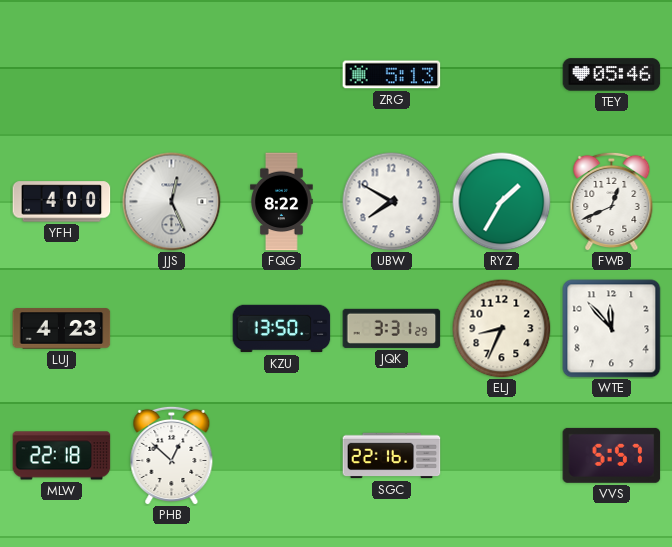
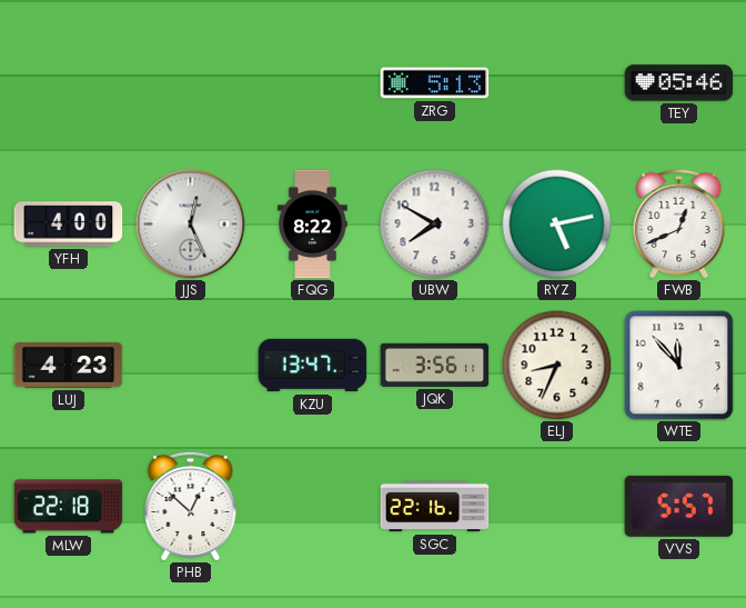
RYZ: 1:35 -> 5:13
KZU: 13:50 -> 13:47
JQK: 3:31 -> 3:56
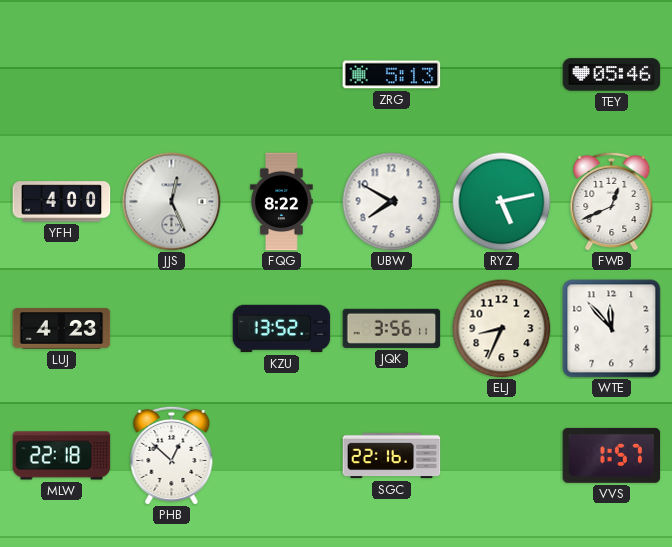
KZU: 13:47 -> 13:52
VVS: 5:57 -> 1:57
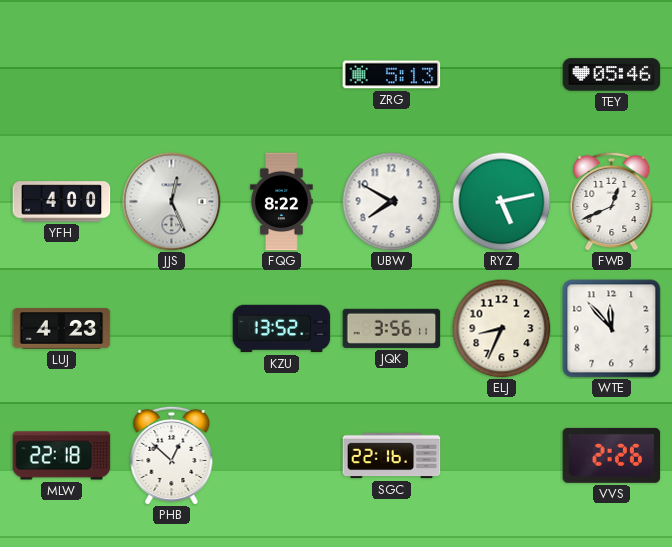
VVS: 1:57 -> 2:26
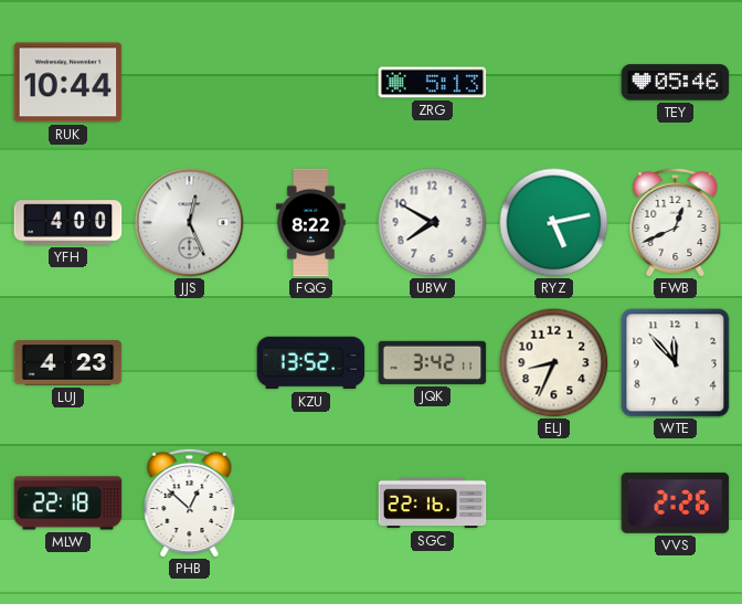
RUK: none -> 10:44
JQK: 3:56 -> 3:42
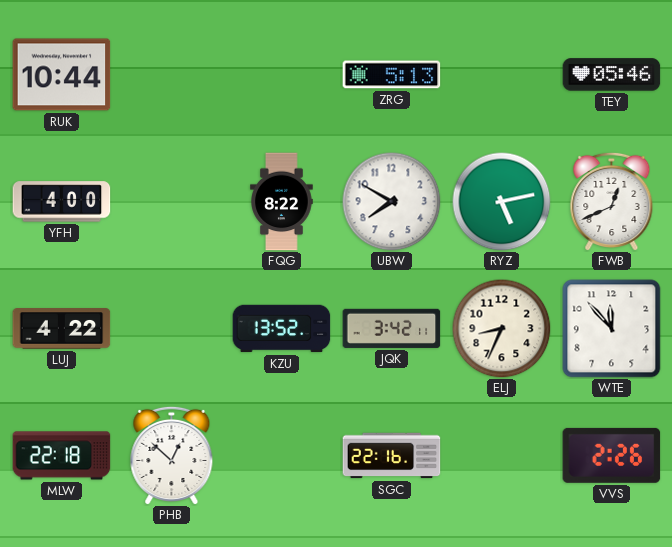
JJS: 12:26 -> none
LUJ: 4:23 -> 4:22
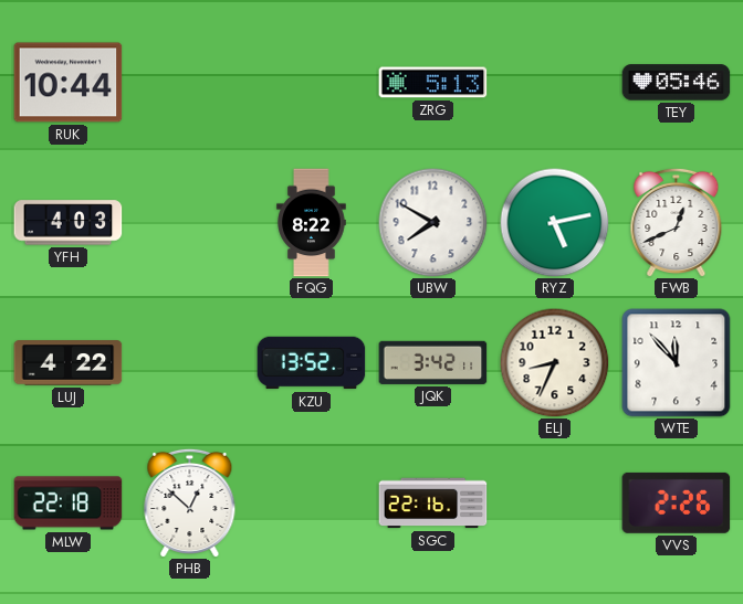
YFH: 4:00 -> 4:03
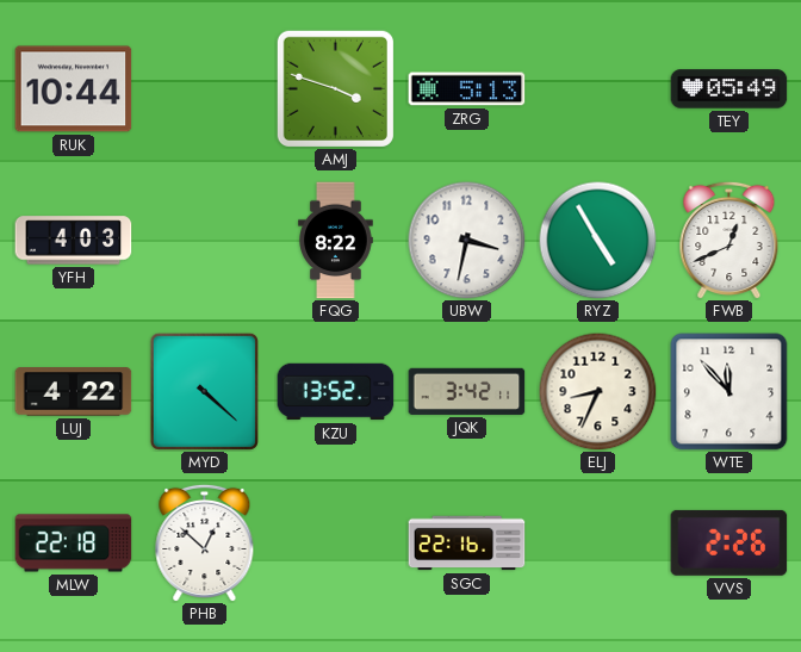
AMJ: none -> 3:48
TEY: 05:46 -> 05:49
UBW: 7:50 -> 3:32
RYZ: 5:13 -> 4:55
MYD: none -> 4:22
